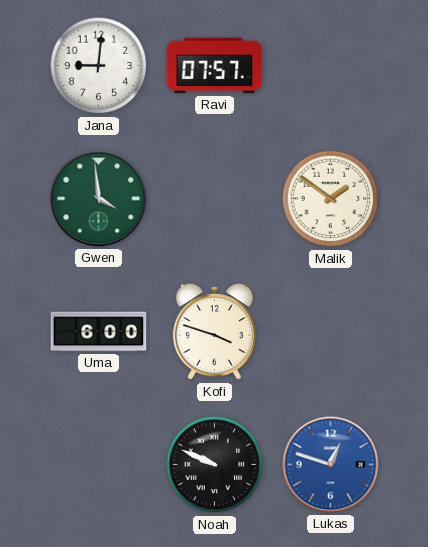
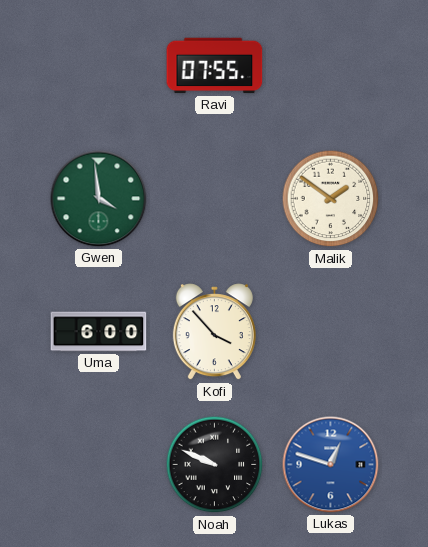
Jana: 9:01 -> none
Ravi: 07:57 -> 07:55
Kofi: 3:48 -> 3:53
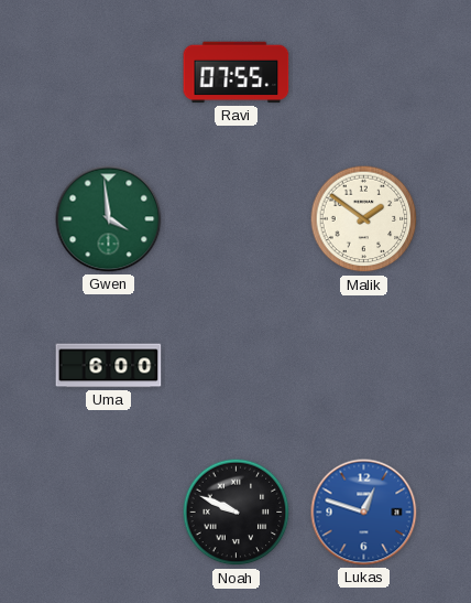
Kofi: 3:53 -> none
